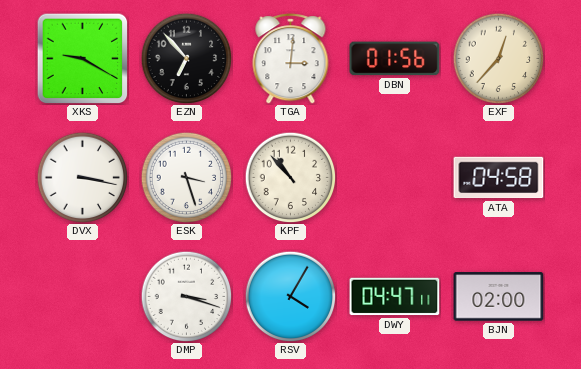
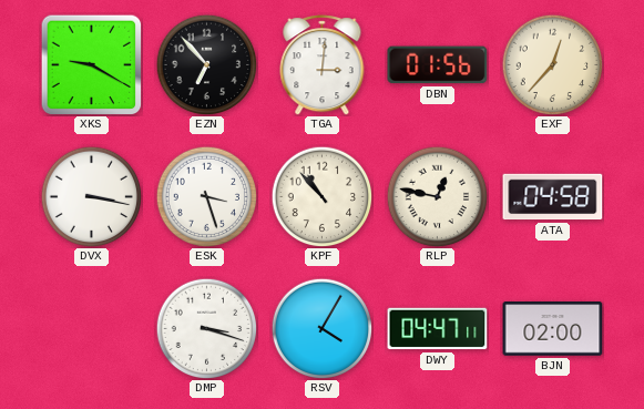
RLP: none -> 12:47
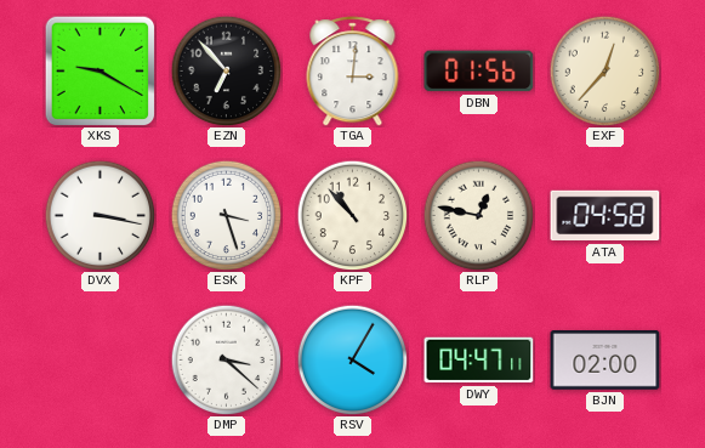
DMP: 3:18 -> 3:22
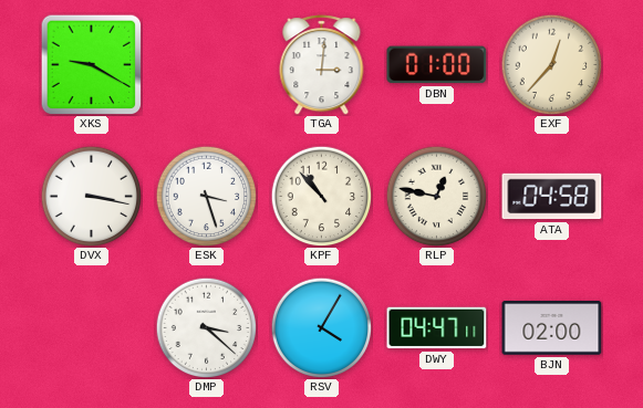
EZN: 6:53 -> none
DBN: 01:56 -> 01:00
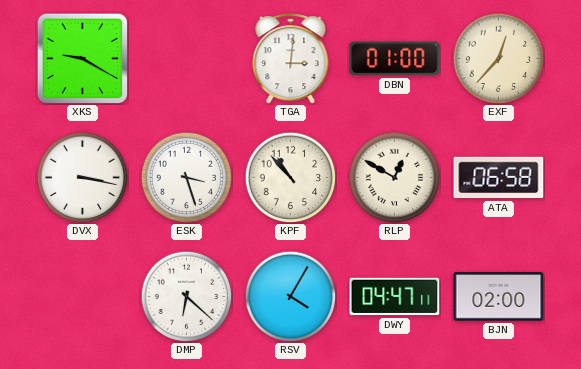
RLP: 12:47 -> 12:50
ATA: 04:58 -> 06:58
DMP: 3:22 -> 6:22
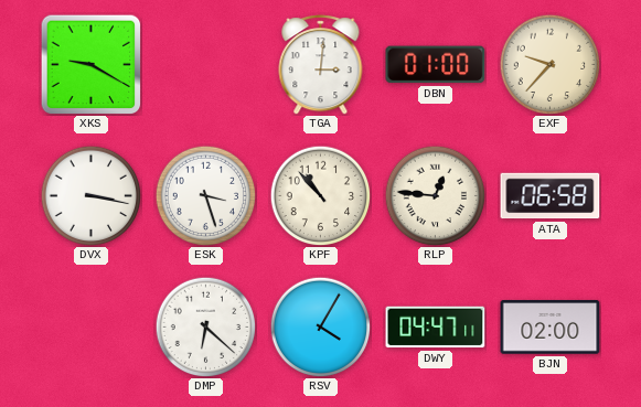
EXF: 12:37 -> 9:37
RLP: 12:50 -> 12:46
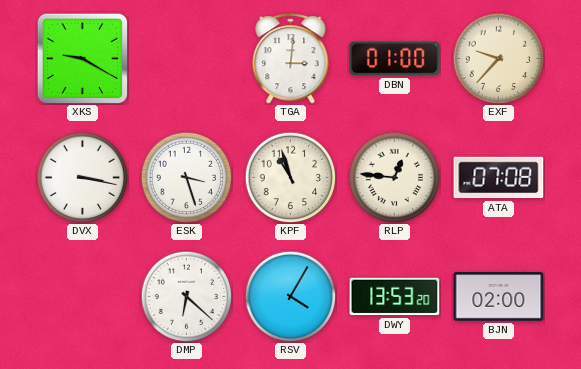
KPF: 10:53 -> 10:57
ATA: 06:58 -> 07:08
DWY: 04:47 -> 13:53
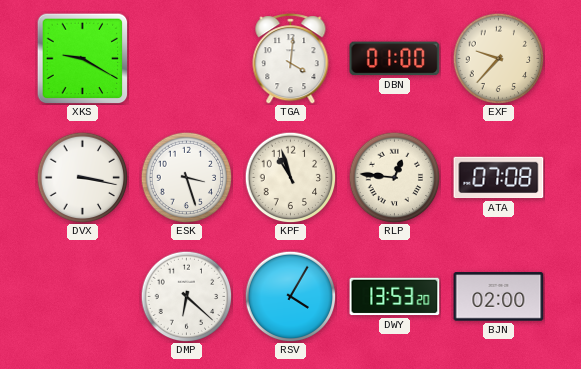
TGA: 3:01 -> 4:01
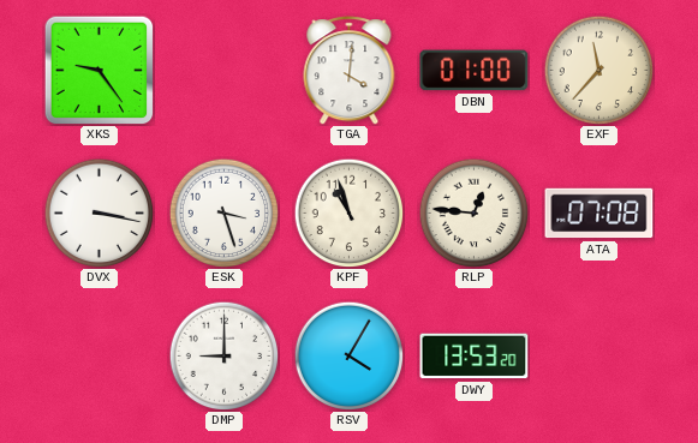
XKS: 9:20 -> 9:24
EXF: 9:37 -> 11:37
DMP: 6:22 -> 9:00
BJN: 02:00 -> none
